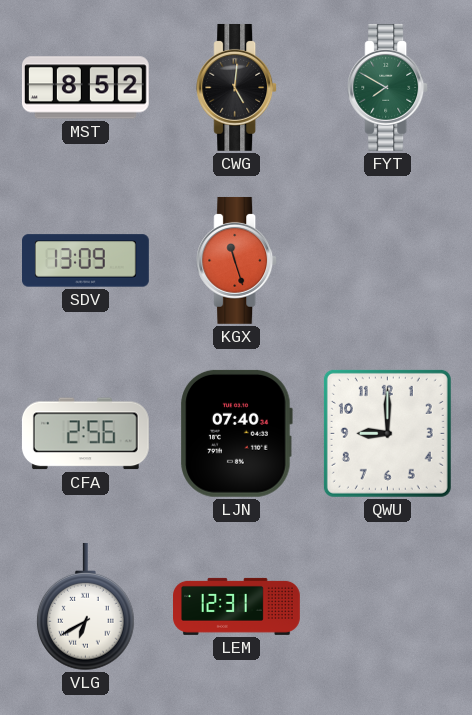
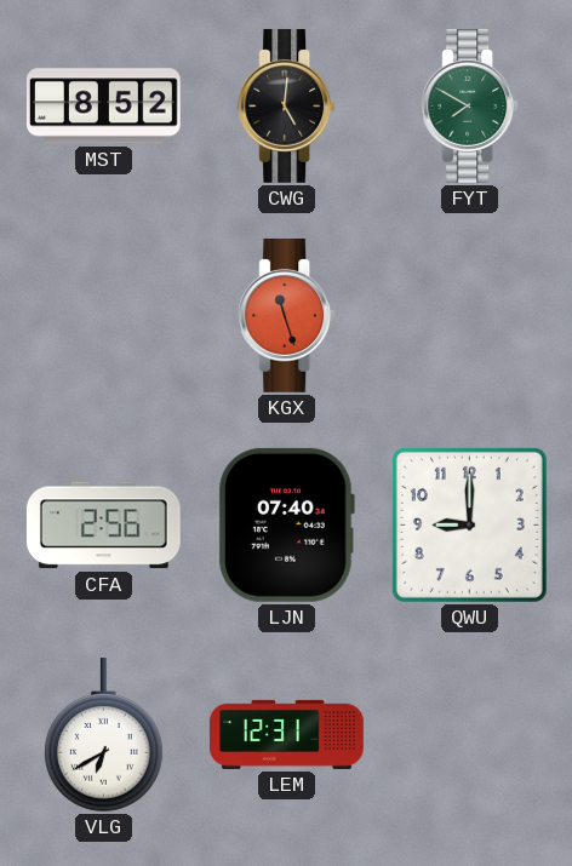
SDV: 13:09 -> none
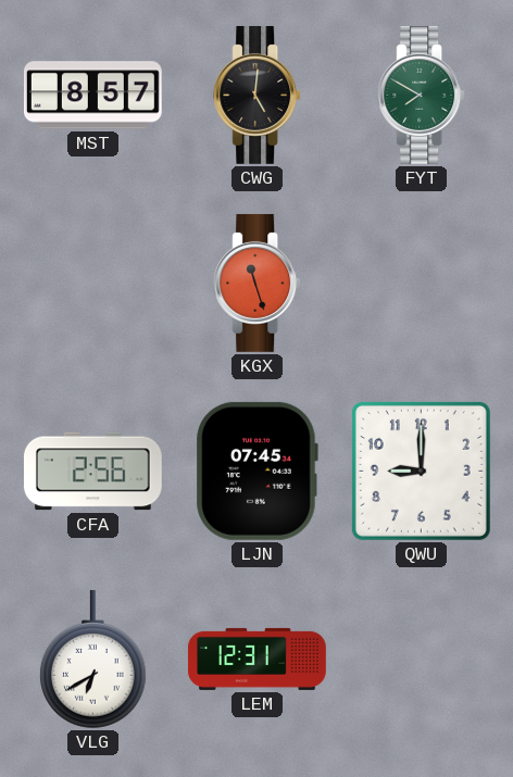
MST: 8:52 -> 8:57
LJN: 07:40 -> 07:45
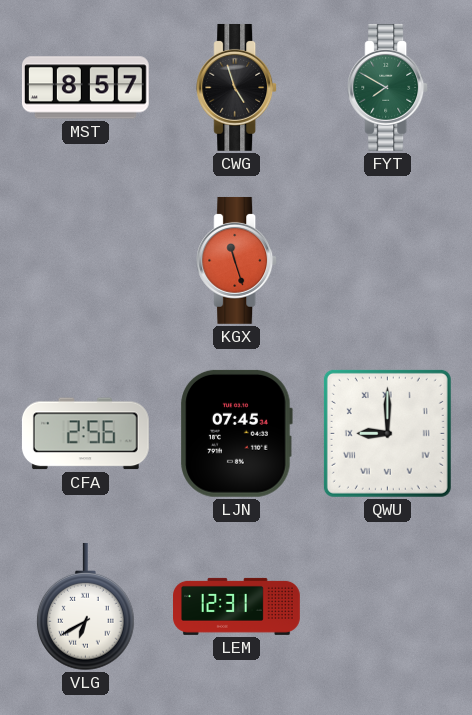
CWG: 5:01 -> 4:57
QWU numerals: Arabic -> Roman
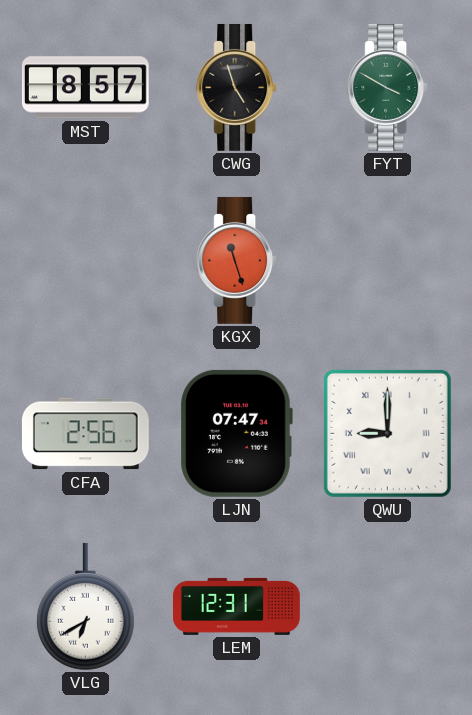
FYT: 7:50 -> 3:50
LJN: 07:45 -> 07:47
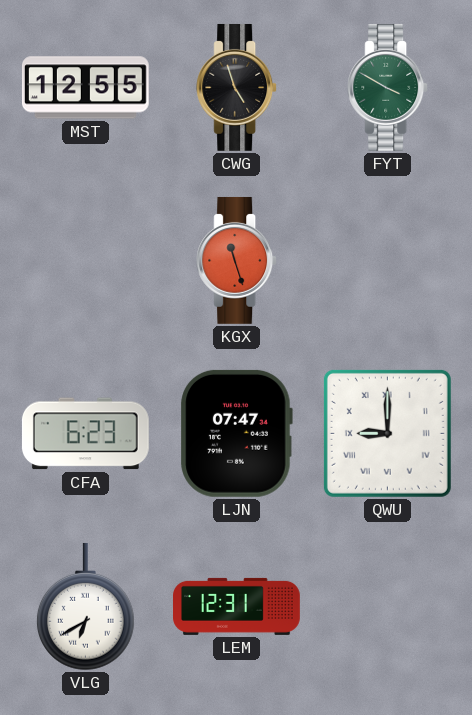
MST: 8:57 -> 12:55
CFA: 2:56 -> 6:23
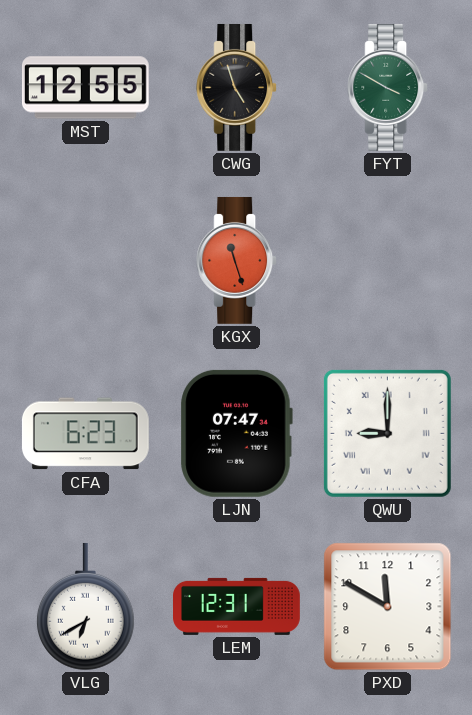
PXD: none -> 11:50
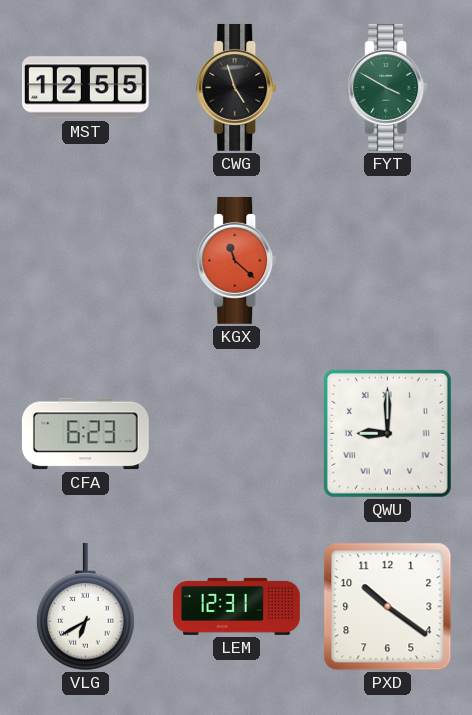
KGX: 11:27 -> 11:22
LJN: 07:47 -> none
PXD: 11:50 -> 10:21
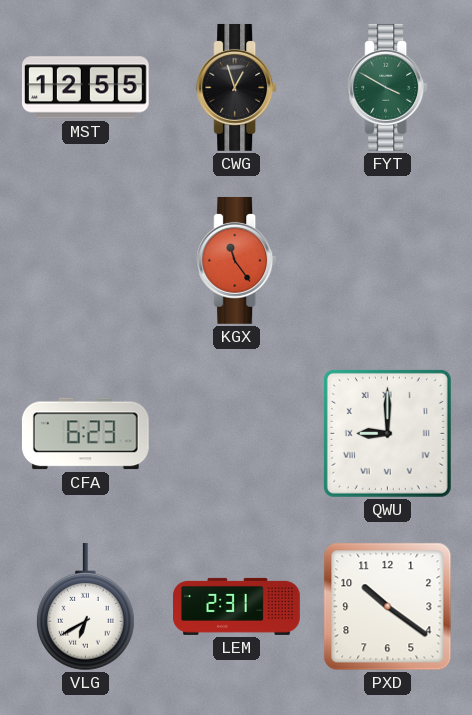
CWG: 4:57 -> 12:57
KGX: 11:22 -> 11:24
LEM: 12:31 -> 2:31
